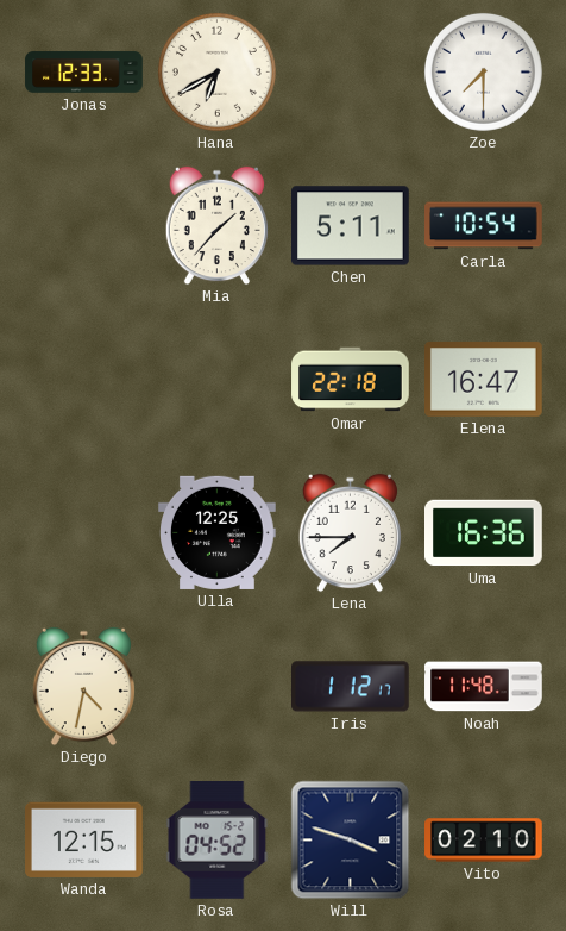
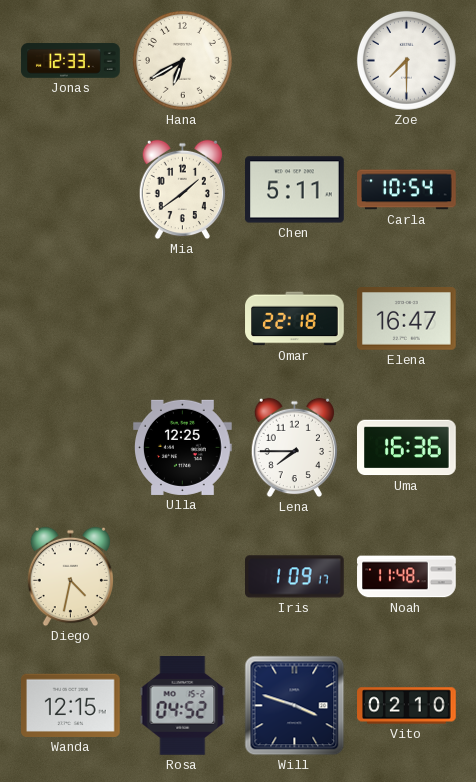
Mia: 1:37 -> 1:39
Iris: 1:12 -> 1:09
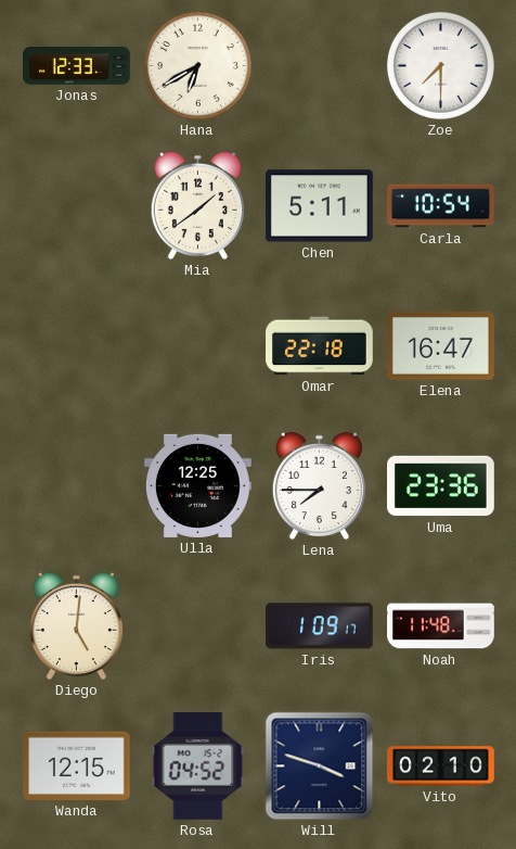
Uma: 16:36 -> 23:36
Diego: 4:32 -> 5:01
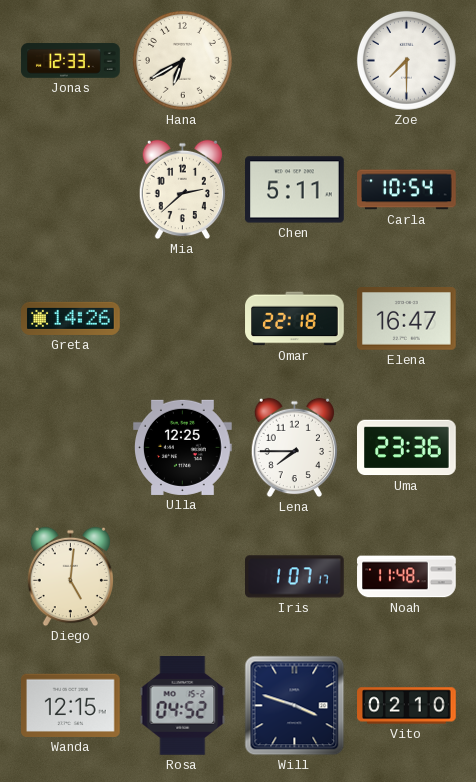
Mia: 1:39 -> 2:38
Greta: none -> 14:26
Iris: 1:09 -> 1:07
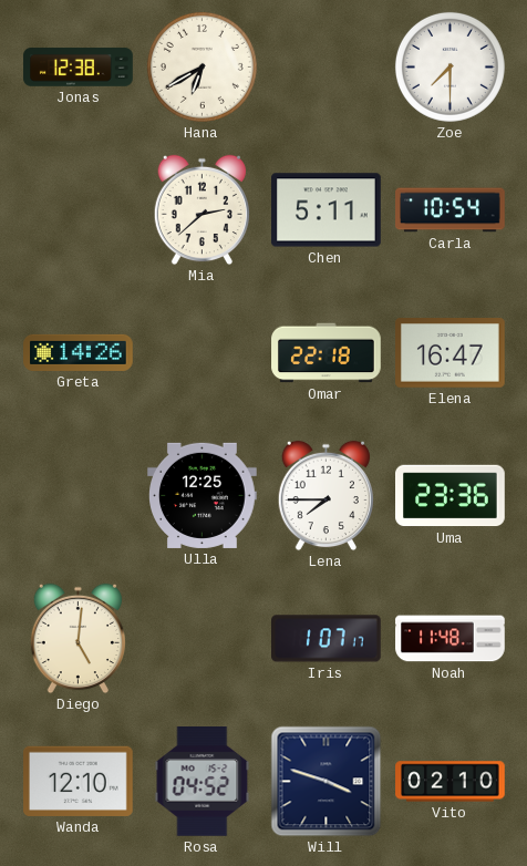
Jonas: 12:33 -> 12:38
Wanda: 12:15 -> 12:10
